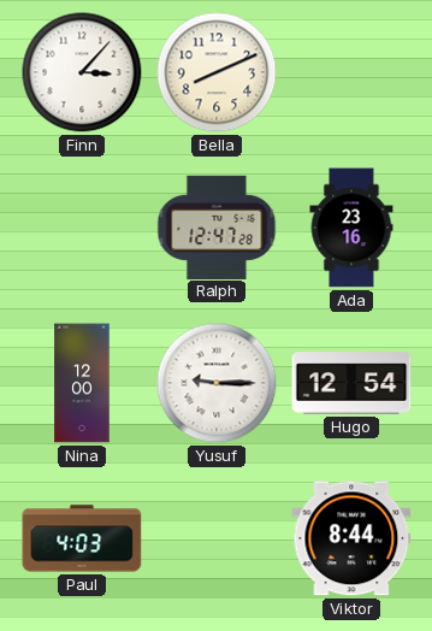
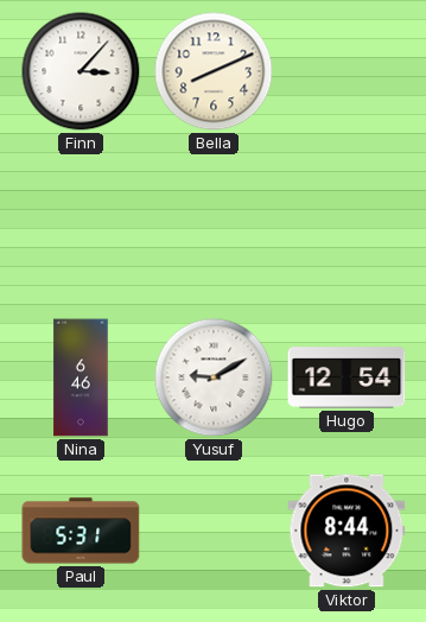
Ralph: 12:47 -> none
Ada: 23:16 -> none
Nina: 12:00 -> 6:46
Yusuf: 9:15 -> 9:10
Paul: 4:03 -> 5:31
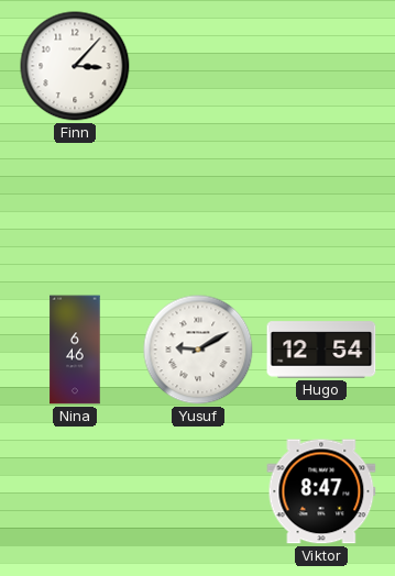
Bella: 8:11 -> none
Paul: 5:31 -> none
Viktor: 8:44 -> 8:47
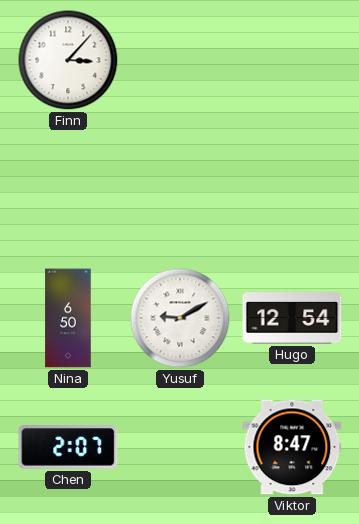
Nina: 6:46 -> 6:50
Chen: none -> 2:07
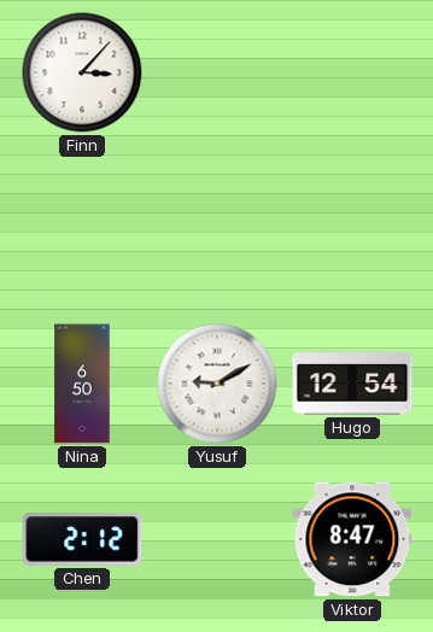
Chen: 2:07 -> 2:12
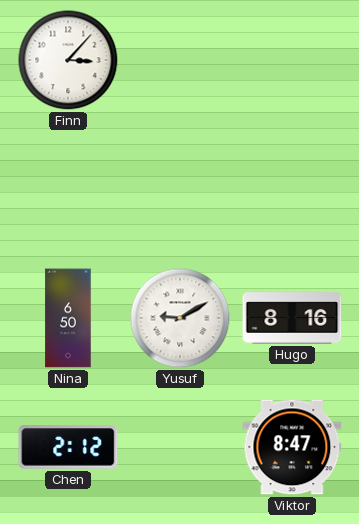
Hugo: 12:54 -> 8:16
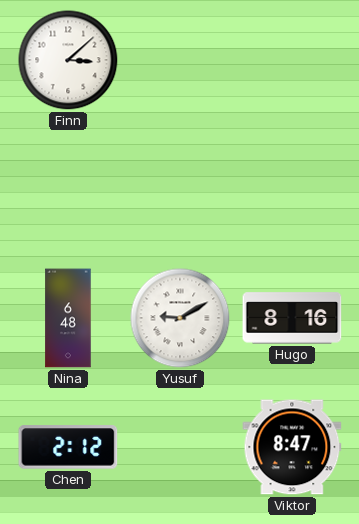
Finn: 3:07 -> 3:08
Nina: 6:50 -> 6:48
